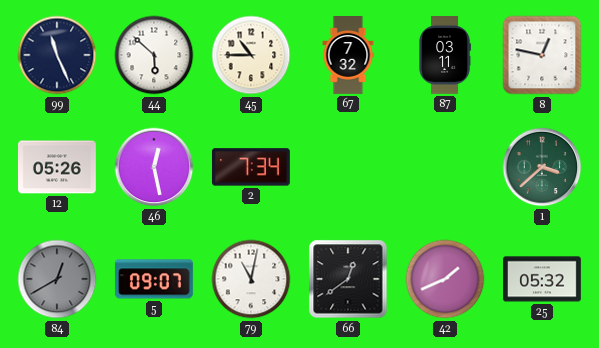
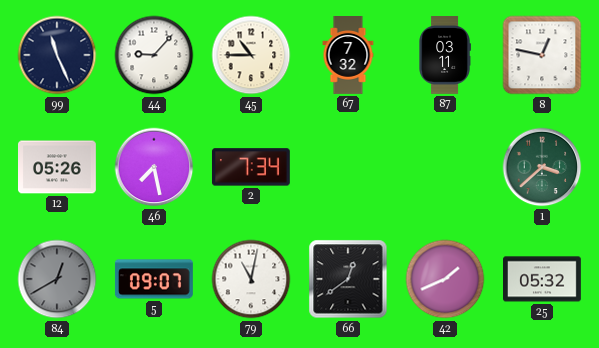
44: 5:52 -> 9:07
46: 12:28 -> 7:28
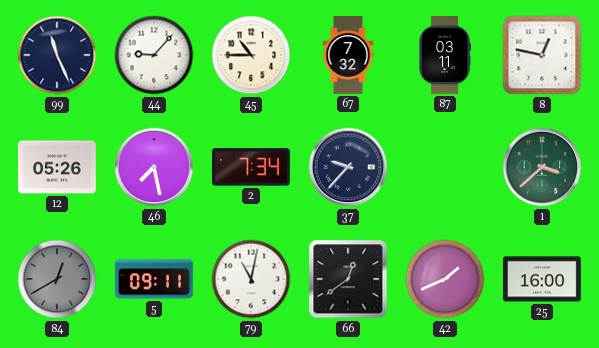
37: none -> 9:37
5: 09:07 -> 09:11
25: 05:32 -> 16:00
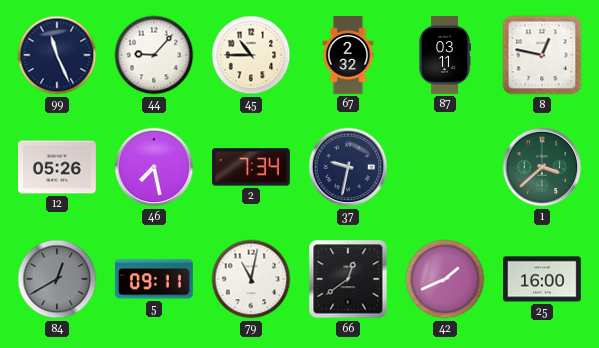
67: 7:32 -> 2:32
37: 9:37 -> 9:32
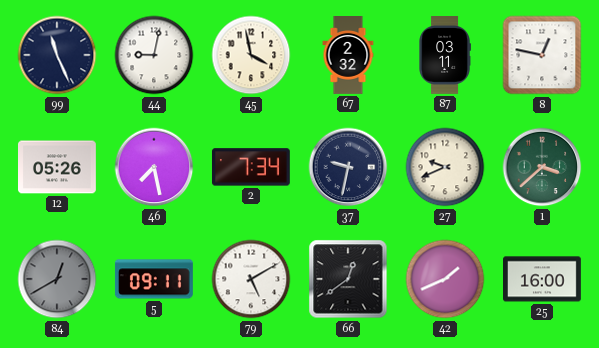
44: 9:07 -> 9:02
45: 10:45 -> 3:58
27: none -> 9:41
79: 11:02 -> 5:10
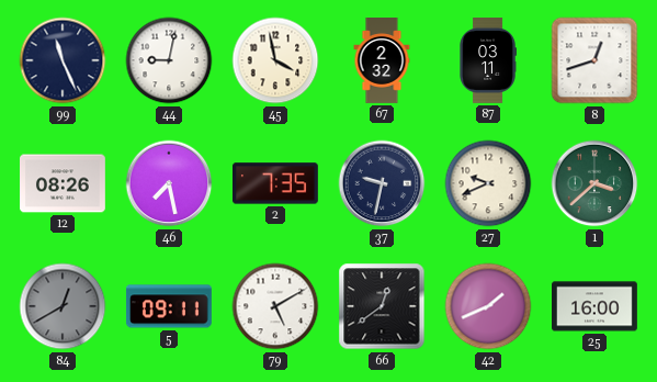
8: 12:47 -> 12:42
12: 05:26 -> 08:26
2: 7:34 -> 7:35
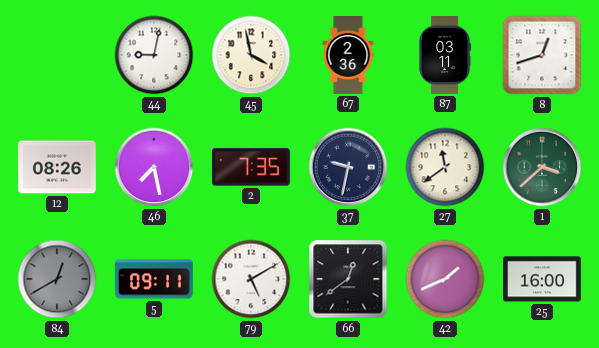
99: 11:26 -> none
67: 2:32 -> 2:36
27: 9:41 -> 11:39
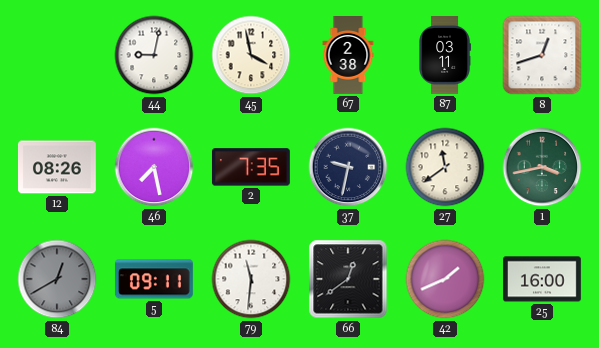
67: 2:36 -> 2:38
1: 3:38 -> 3:43
79: 5:10 -> 11:31
